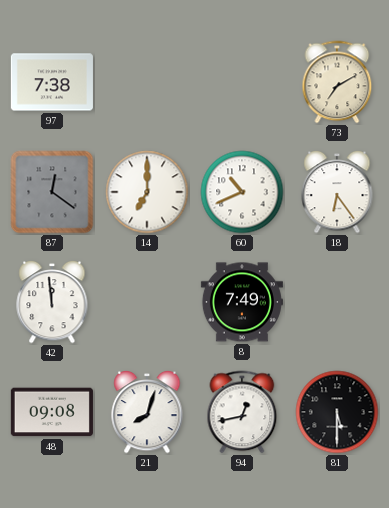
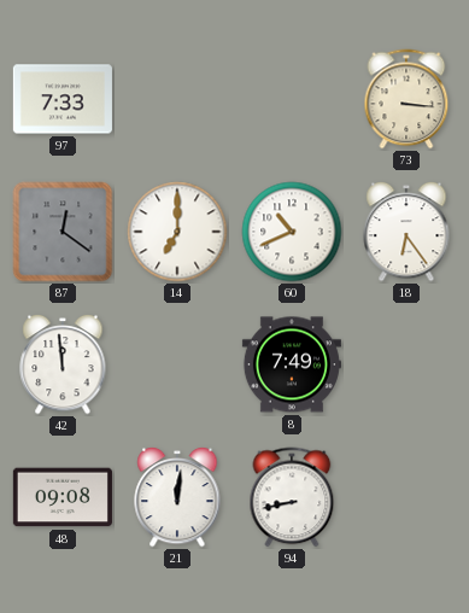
97: 7:38 -> 7:33
73: 7:10 -> 3:16
21: 8:03 -> 12:01
94: 12:43 -> 8:43
81: 5:30 -> none
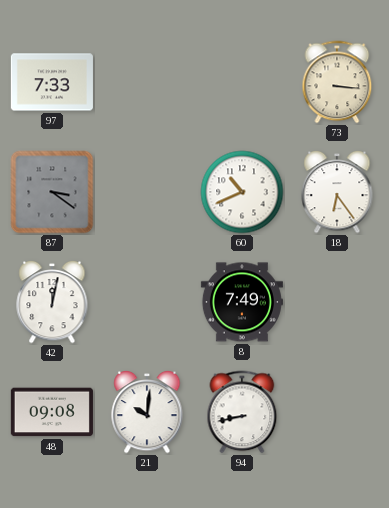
87: 12:21 -> 3:21
14: 7:00 -> none
42: 11:59 -> 12:02
21: 12:01 -> 10:01
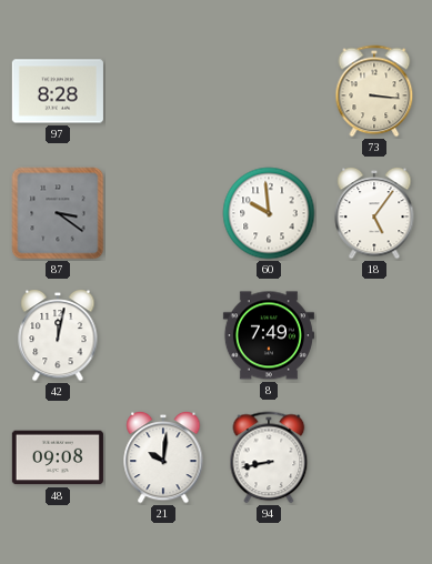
97: 7:33 -> 8:28
60: 10:41 -> 9:59
18: 6:24 -> 5:06
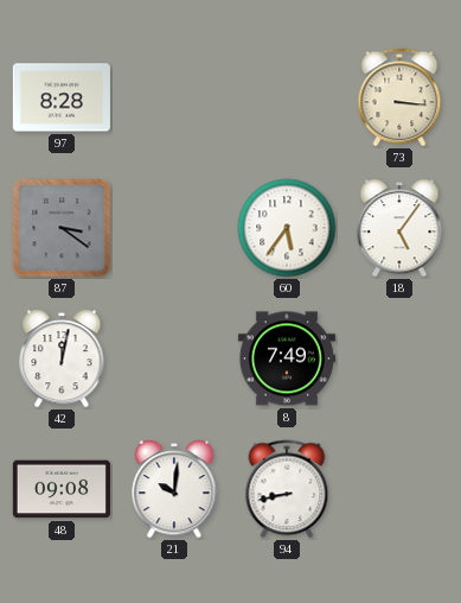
60: 9:59 -> 5:36
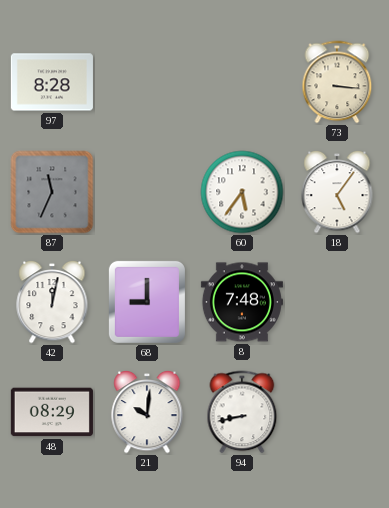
87: 3:21 -> 11:34
68: none -> 9:00
8: 7:49 -> 7:48
48: 09:08 -> 08:29
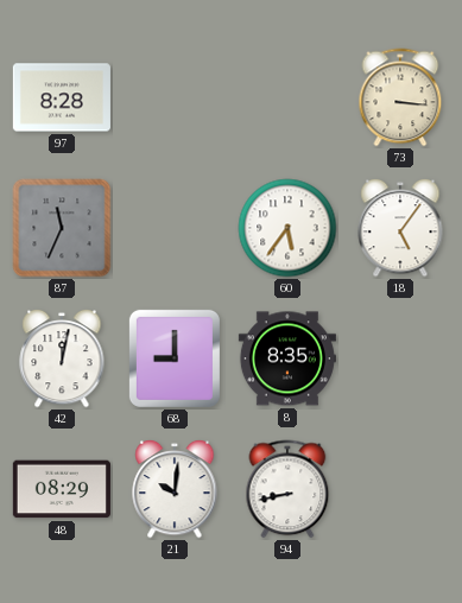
8: 7:48 -> 8:35
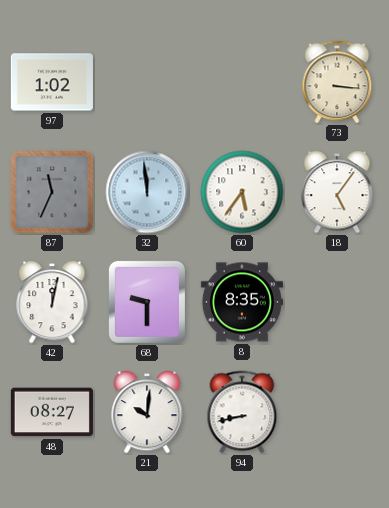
97: 8:28 -> 1:02
32: none -> 11:59
68: 9:00 -> 9:30
48: 08:29 -> 08:27
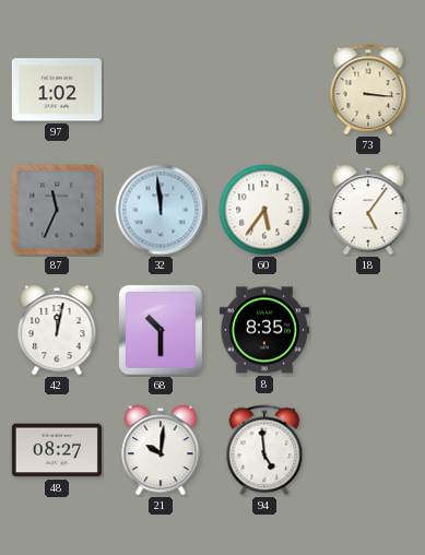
68: 9:30 -> 10:30
94: 8:43 -> 4:59
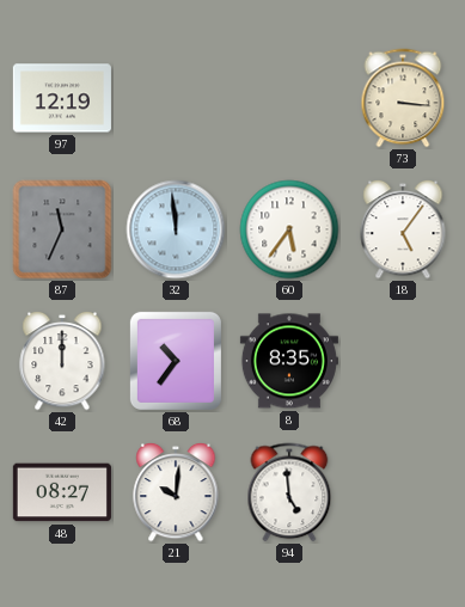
97: 1:02 -> 12:19
42: 12:02 -> 12:00
68: 10:30 -> 10:36
